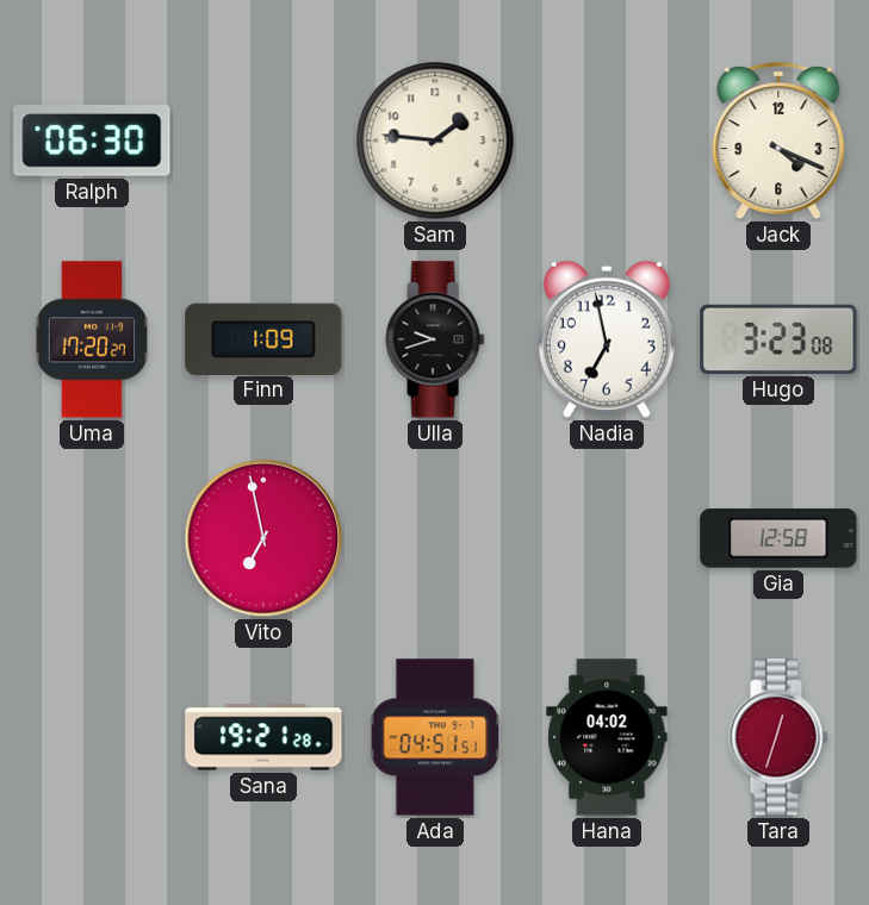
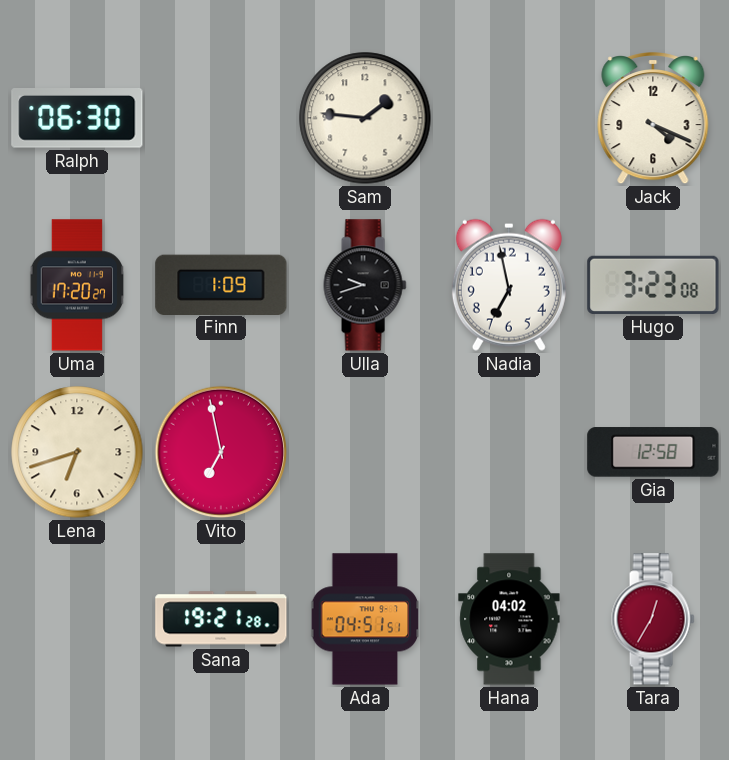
Lena: none -> 6:42
Tara: 12:33 -> 12:35
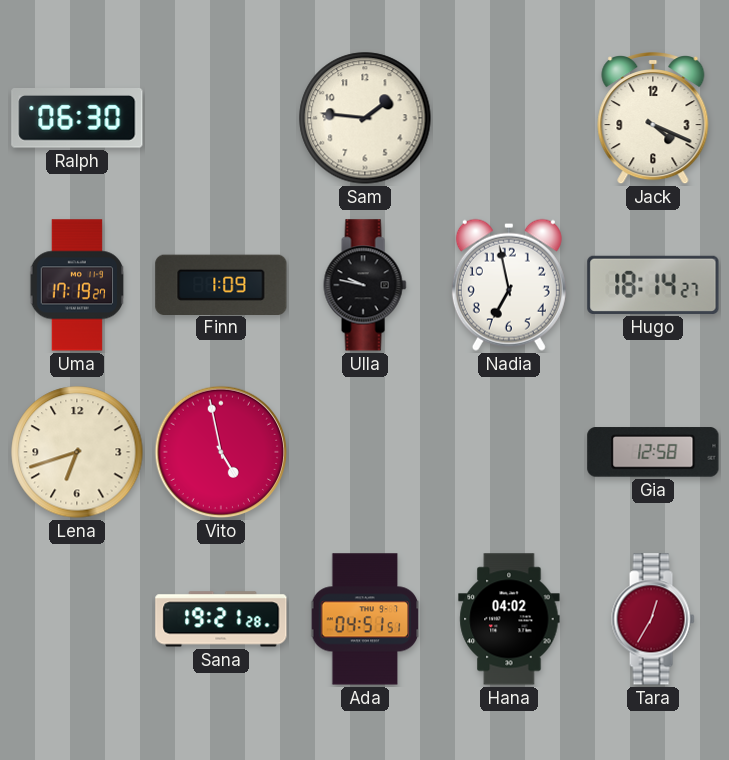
Uma: 17:20 -> 17:19
Ulla: 9:42 -> 9:47
Hugo: 3:23 -> 18:14
Vito: 6:58 -> 4:58
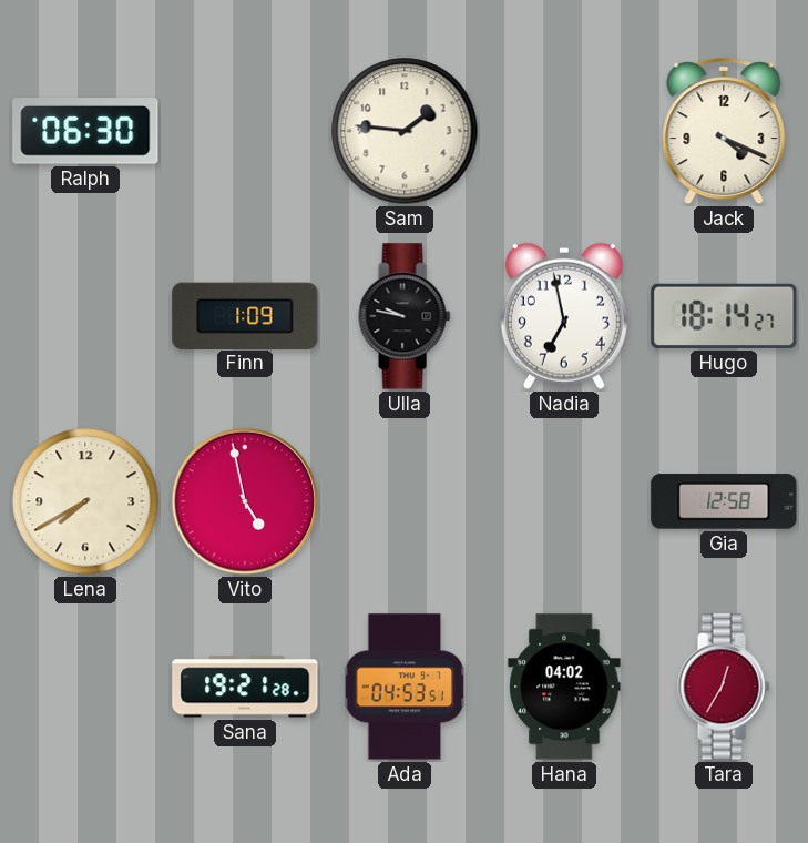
Uma: 17:19 -> none
Lena: 6:42 -> 7:40
Ada: 04:51 -> 04:53
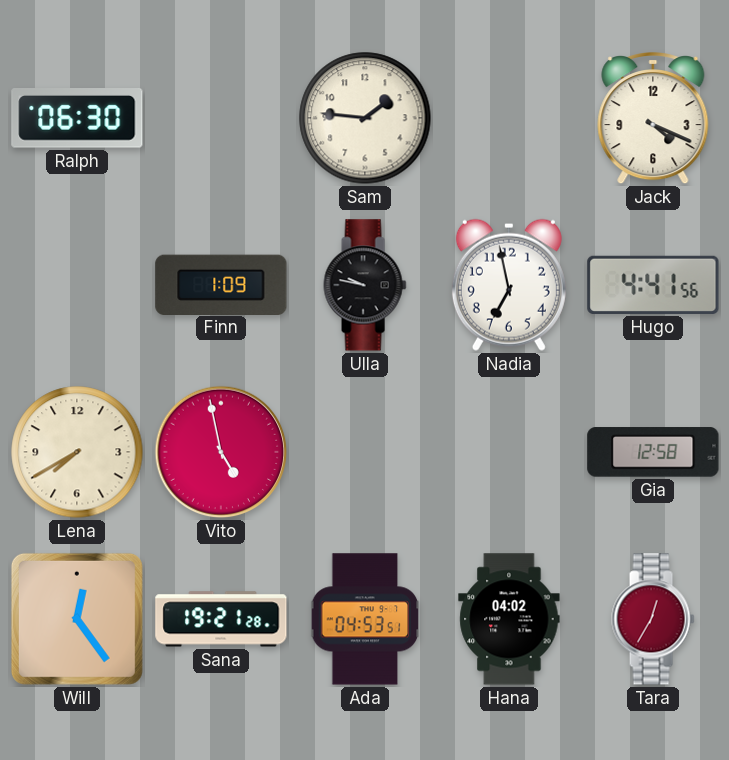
Hugo: 18:14 -> 4:41
Will: none -> 12:24
